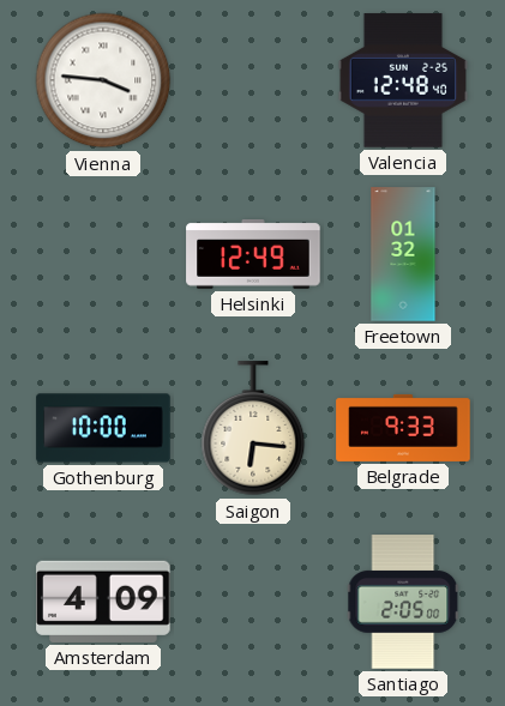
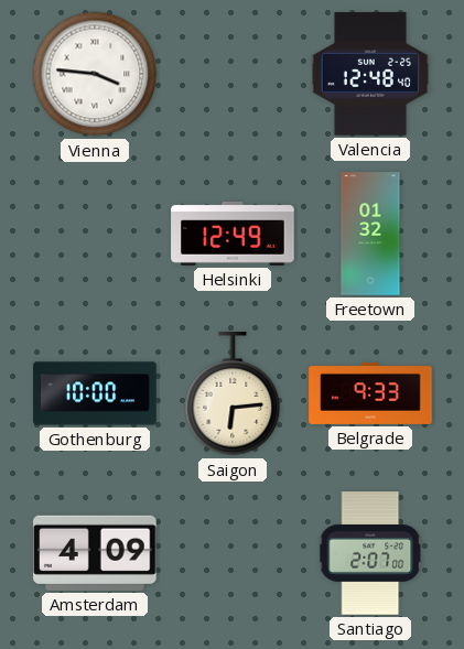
Saigon: 6:16 -> 6:14
Santiago: 2:05 -> 2:07
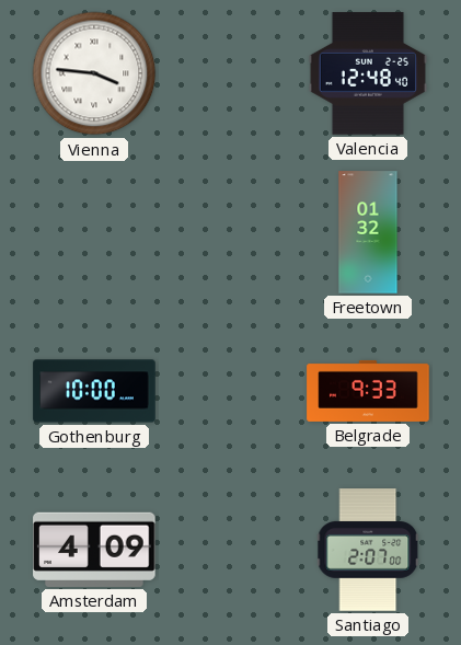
Helsinki: 12:49 -> none
Saigon: 6:14 -> none
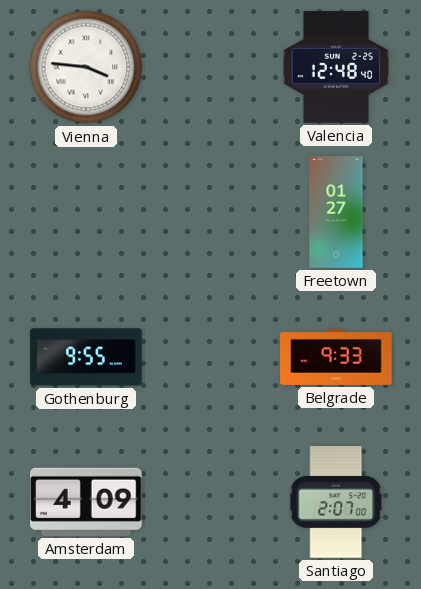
Freetown: 01:32 -> 01:27
Gothenburg: 10:00 -> 9:55
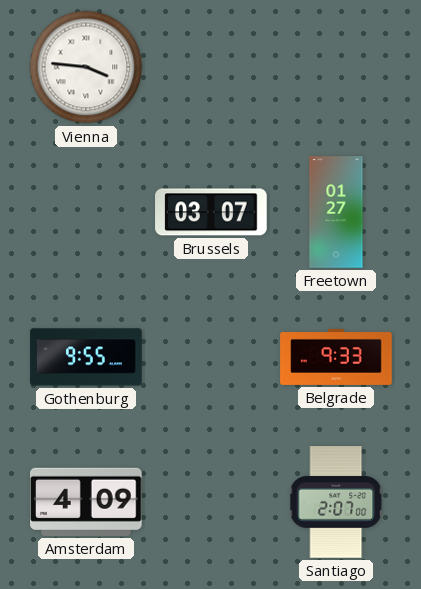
Valencia: 12:48 -> none
Brussels: none -> 03:07
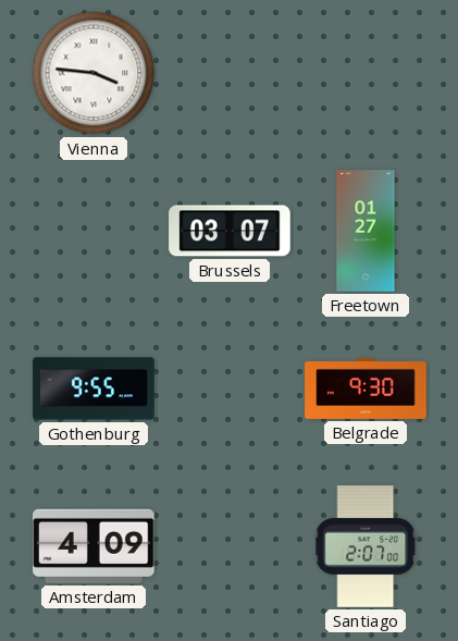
Belgrade: 9:33 -> 9:30
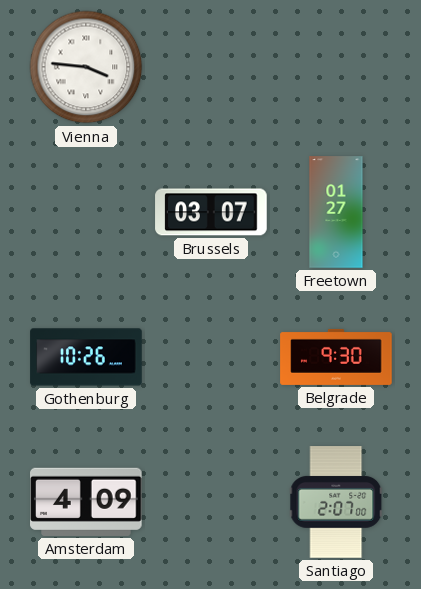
Gothenburg: 9:55 -> 10:26
